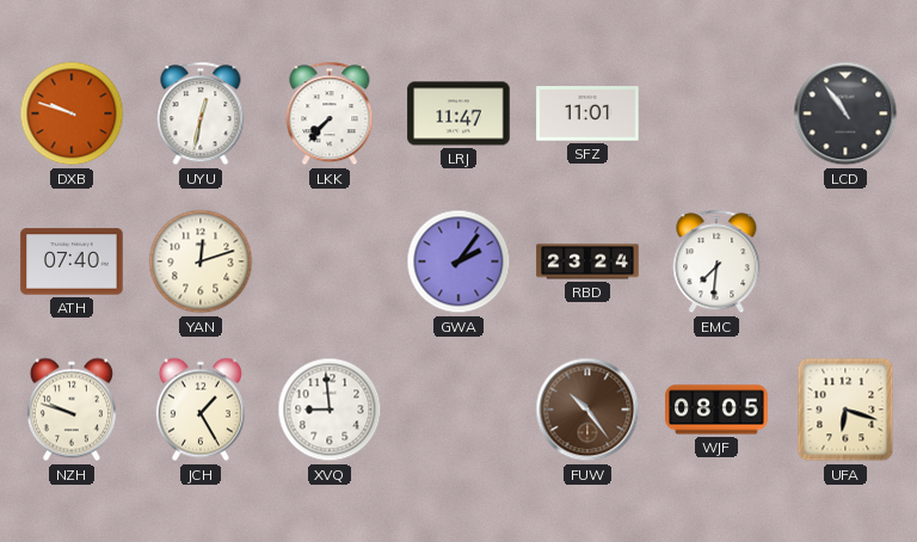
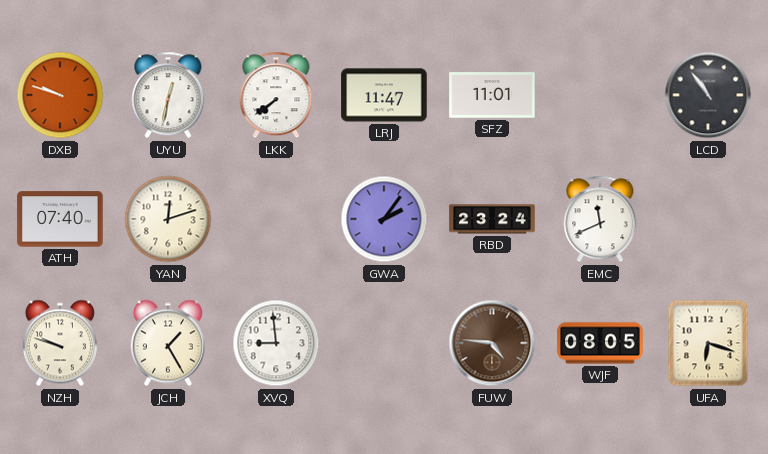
LKK: 7:37 -> 7:39
EMC: 7:31 -> 11:41
FUW: 10:24 -> 4:46
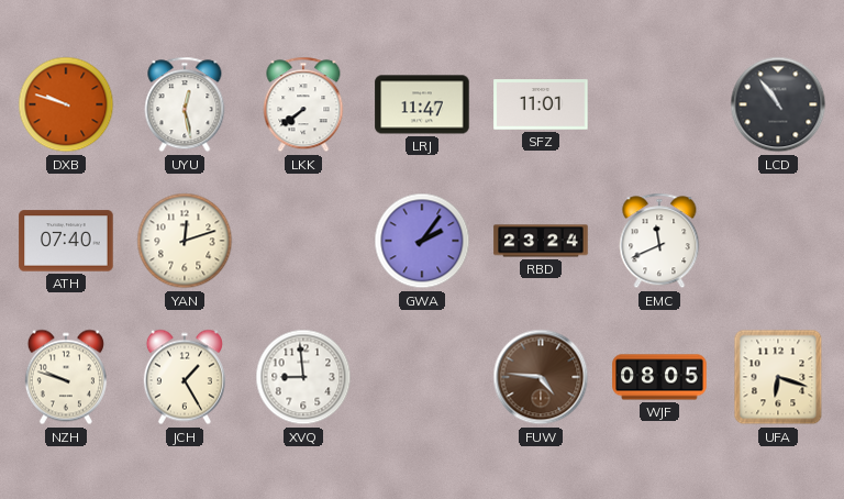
UYU: 12:32 -> 12:28
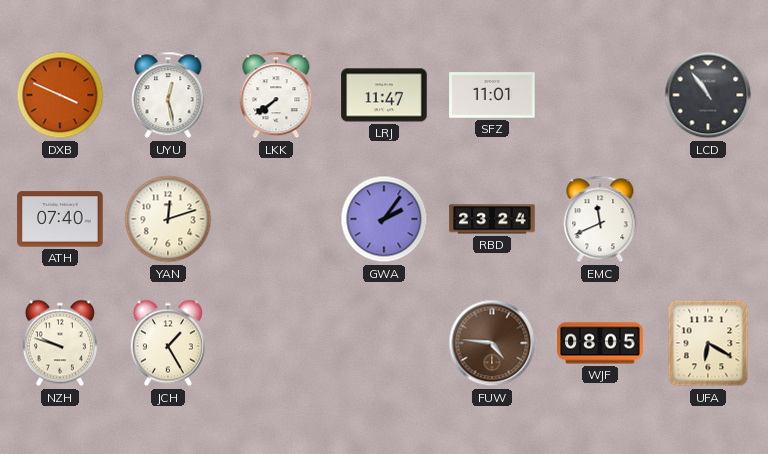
DXB: 9:48 -> 3:49
XVQ: 8:59 -> none
UFA: 6:18 -> 6:20
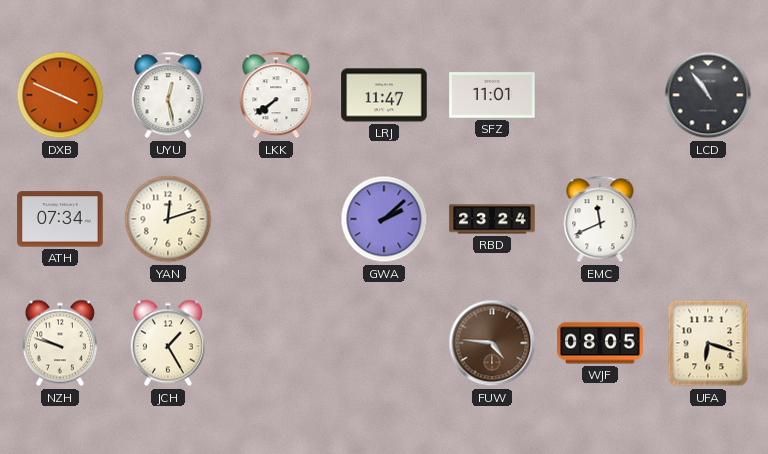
ATH: 07:40 -> 07:34
GWA: 2:06 -> 2:08
UFA: 6:20 -> 6:18
